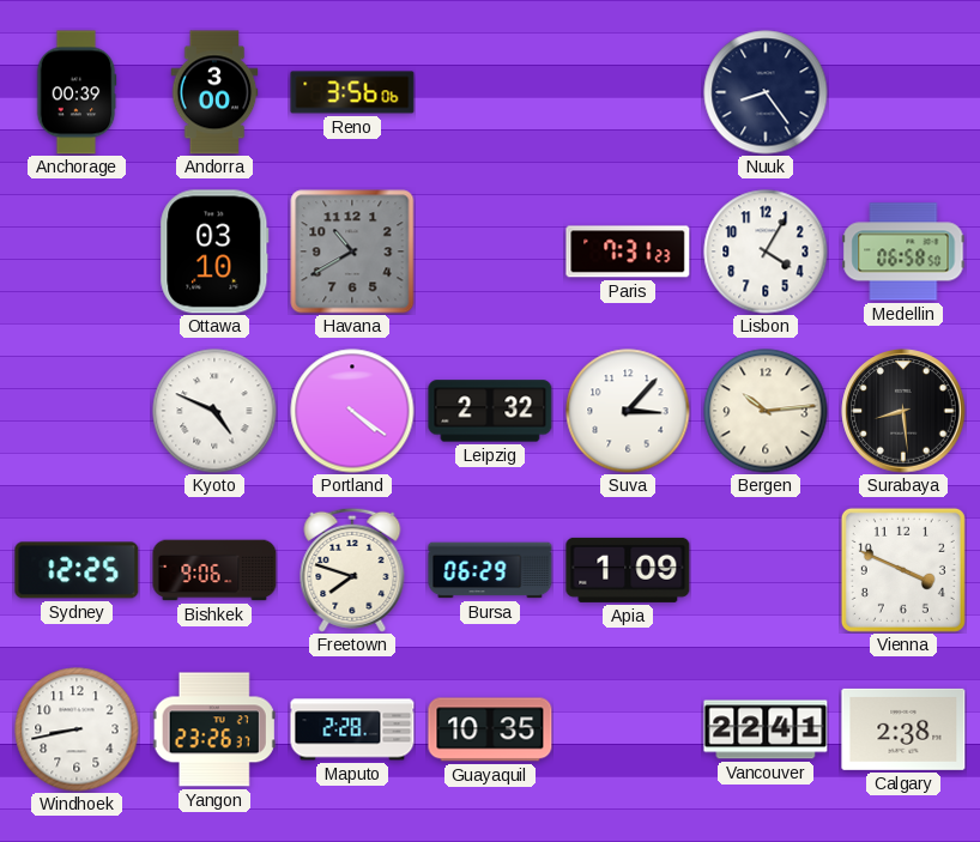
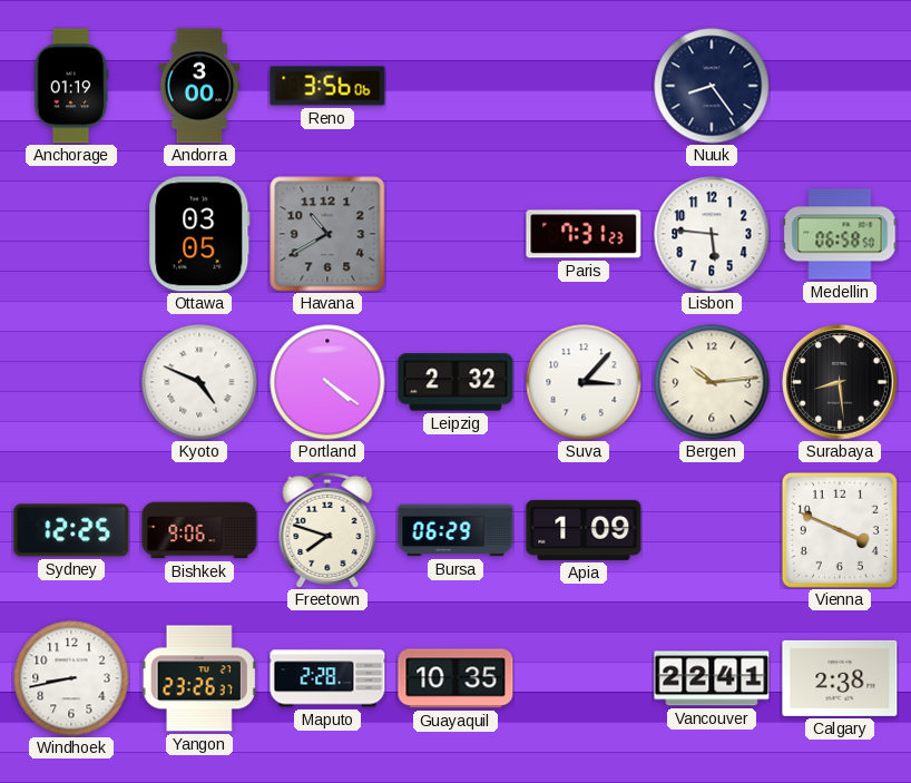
Anchorage: 00:39 -> 01:19
Ottawa: 03:10 -> 03:05
Lisbon: 4:05 -> 5:46
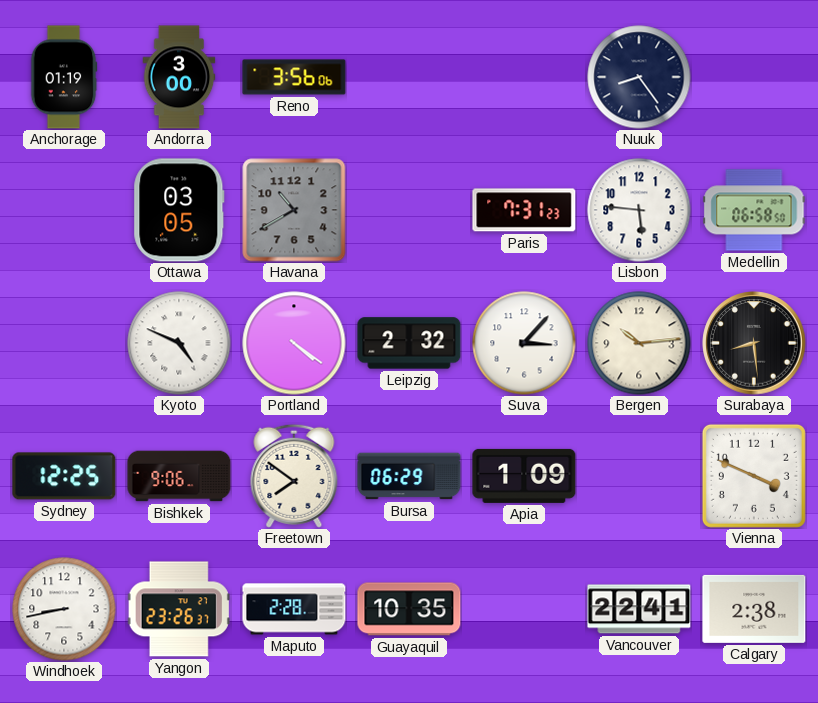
Freetown: 7:48 -> 7:51
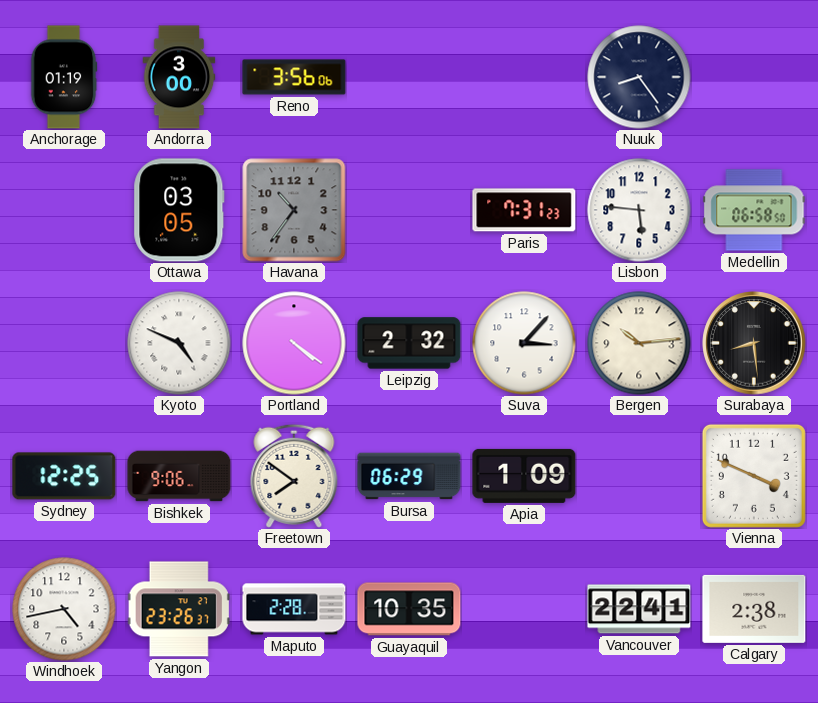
Havana: 10:40 -> 10:36
Windhoek: 8:43 -> 4:43
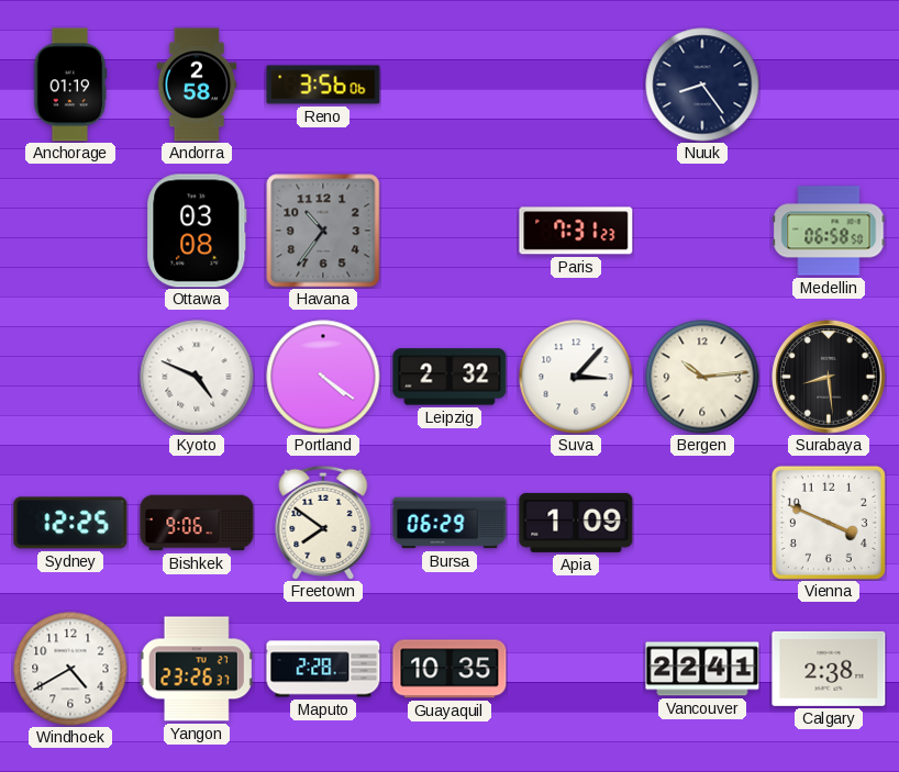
Andorra: 3:00 -> 2:58
Ottawa: 03:05 -> 03:08
Lisbon: 5:46 -> none
Windhoek: 4:43 -> 4:40
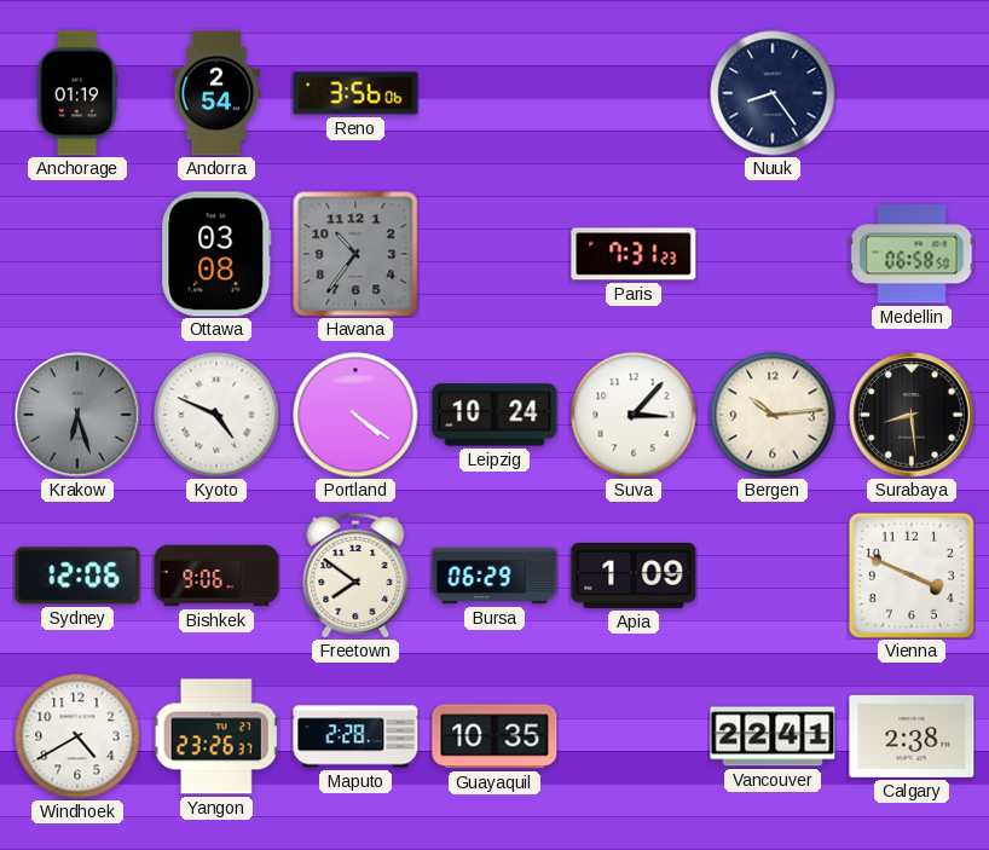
Andorra: 2:58 -> 2:54
Krakow: none -> 6:27
Leipzig: 2:32 -> 10:24
Sydney: 12:25 -> 12:06
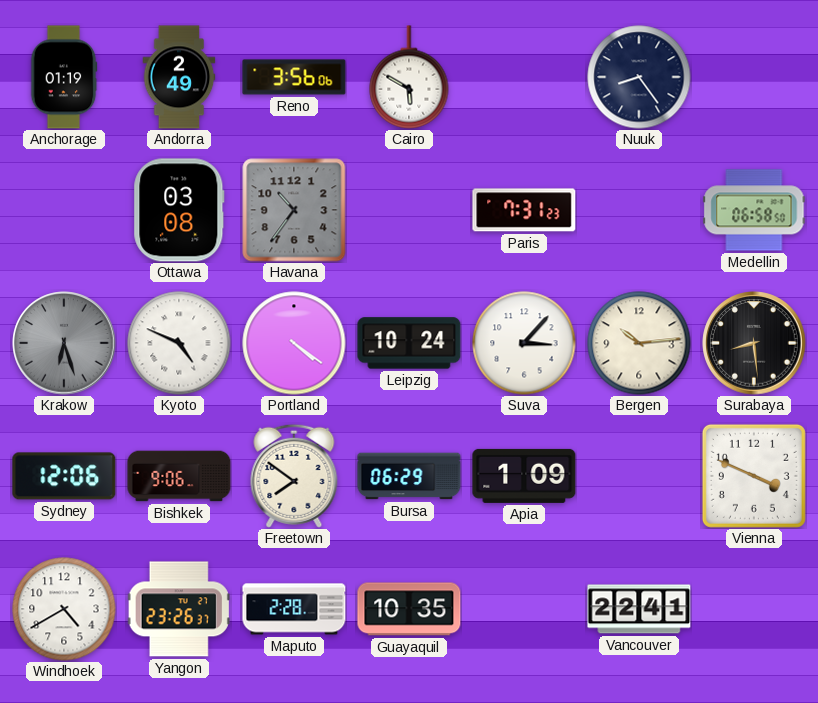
Andorra: 2:54 -> 2:49
Cairo: none -> 5:50
Calgary: 2:38 -> none
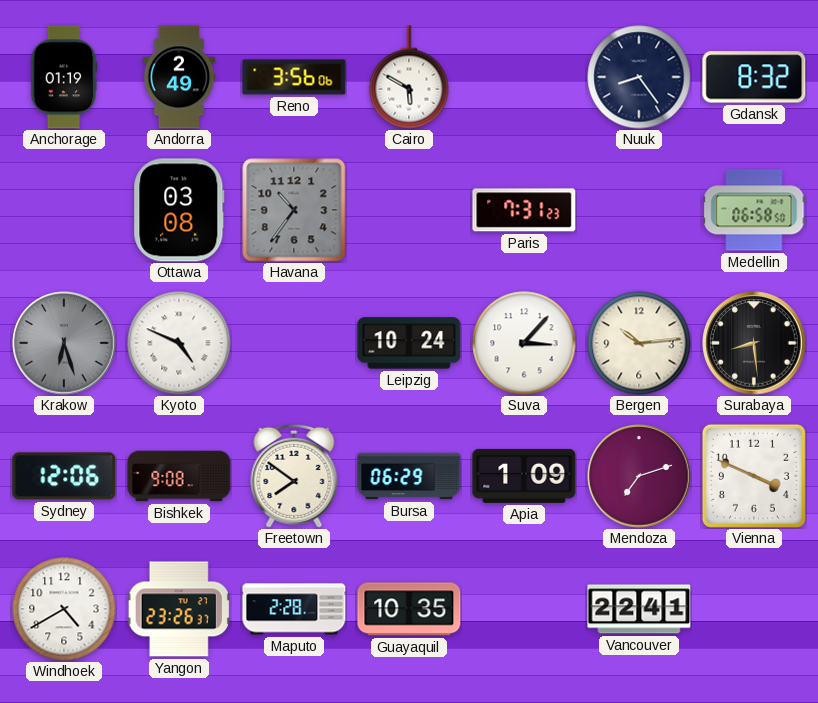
Gdansk: none -> 8:32
Portland: 4:21 -> none
Bishkek: 9:06 -> 9:08
Mendoza: none -> 7:12
